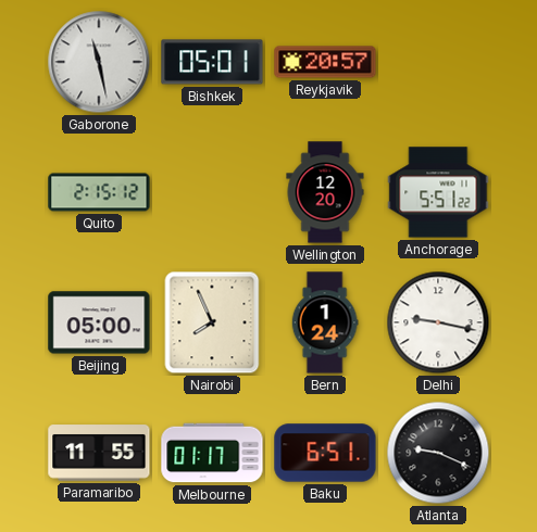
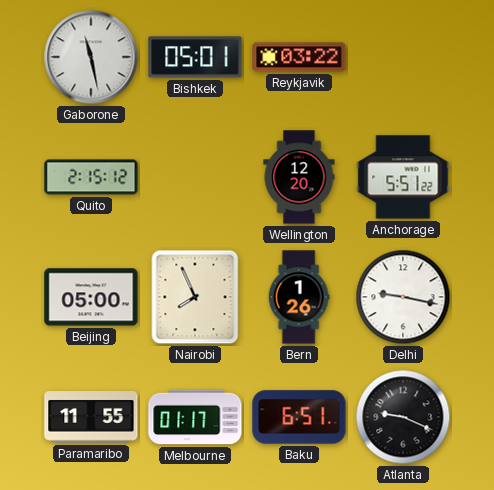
Reykjavik: 20:57 -> 03:22
Bern: 1:24 -> 1:26
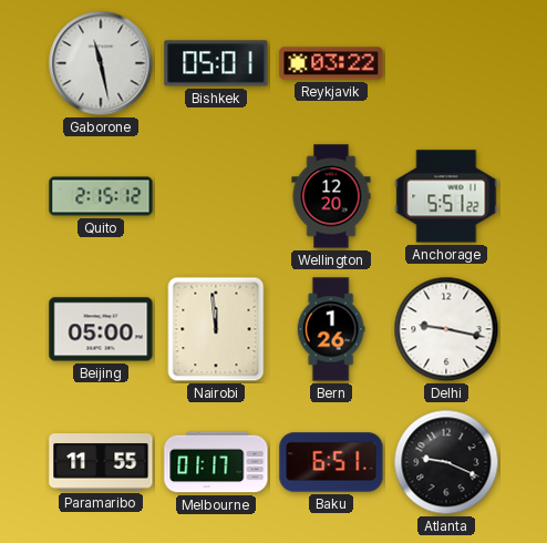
Nairobi: 7:56 -> 11:59
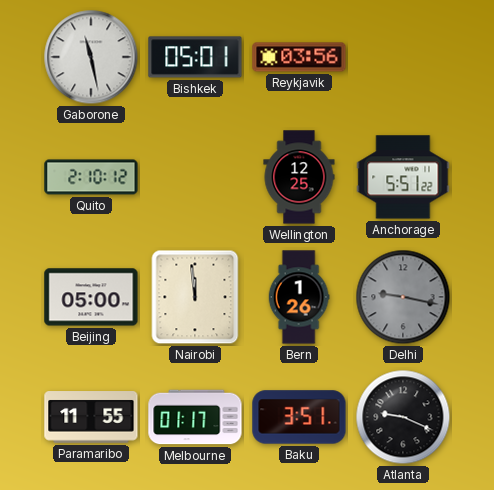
Reykjavik: 03:22 -> 03:56
Quito: 2:15 -> 2:10
Wellington: 12:20 -> 12:25
Delhi dial: white -> grey
Baku: 6:51 -> 3:51
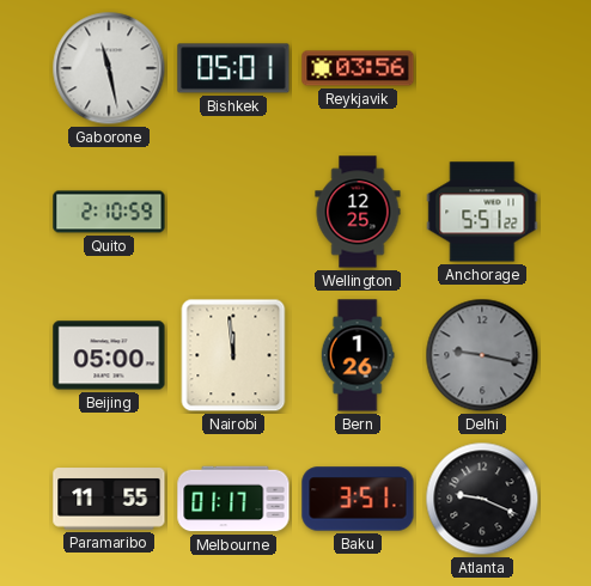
Quito: 2:10:12 -> 2:10:59
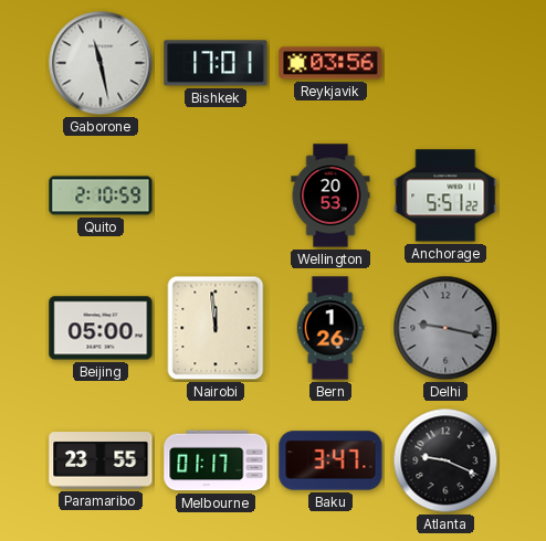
Bishkek: 05:01 -> 17:01
Wellington: 12:25 -> 20:53
Paramaribo: 11:55 -> 23:55
Baku: 3:51 -> 3:47
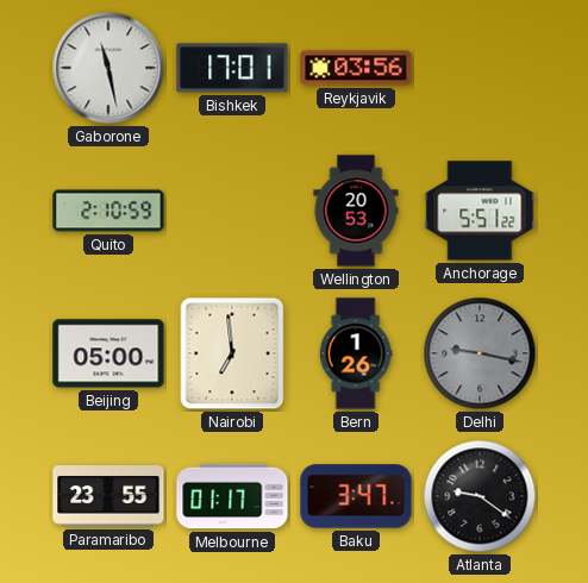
Nairobi: 11:59 -> 6:59
Atlanta: 9:19 -> 9:21
